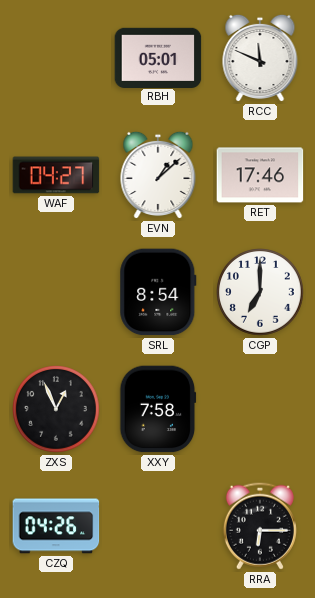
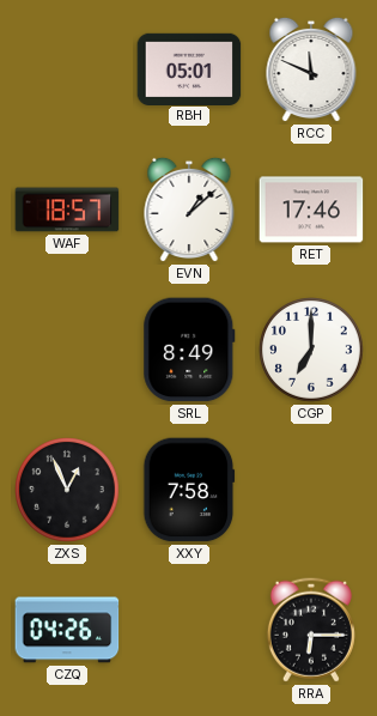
WAF: 04:27 -> 18:57
SRL: 8:54 -> 8:49
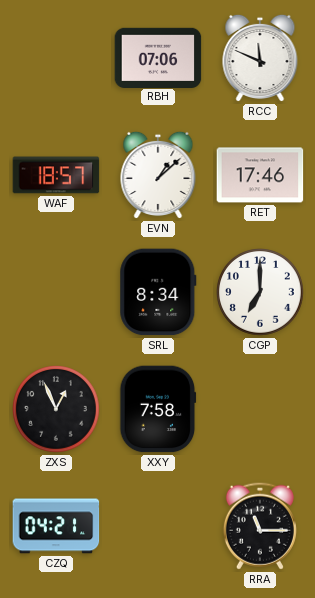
RBH: 05:01 -> 07:06
SRL: 8:49 -> 8:34
CZQ: 04:26 -> 04:21
RRA: 6:15 -> 11:15
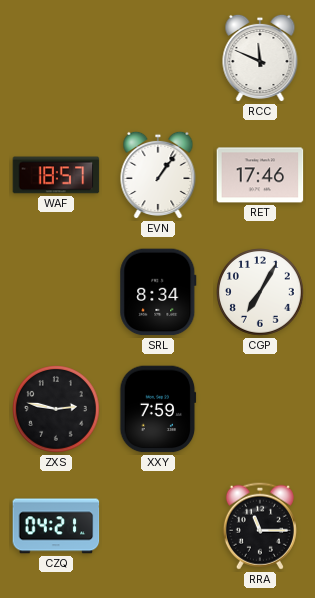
RBH: 07:06 -> none
EVN: 1:08 -> 1:06
CGP: 7:00 -> 7:05
ZXS: 12:56 -> 2:47
XXY: 7:58 -> 7:59
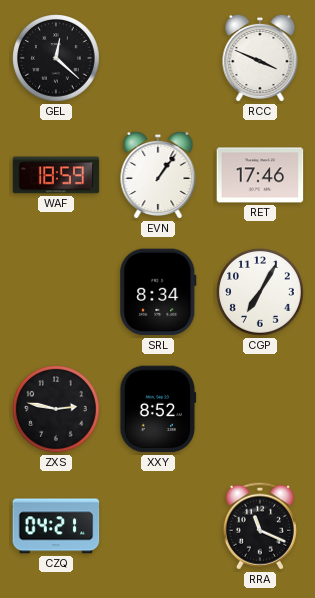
GEL: none -> 12:22
RCC: 11:49 -> 3:49
WAF: 18:57 -> 18:59
XXY: 7:59 -> 8:52
RRA: 11:15 -> 11:19
